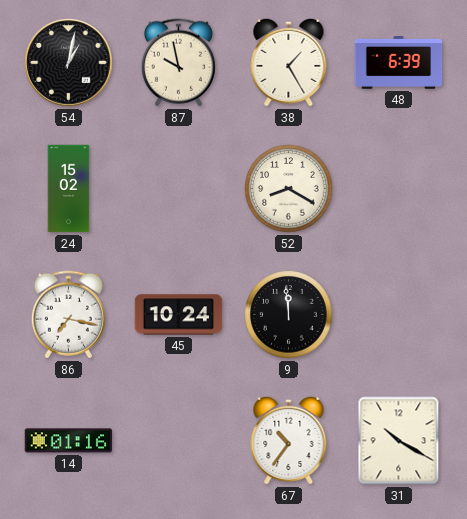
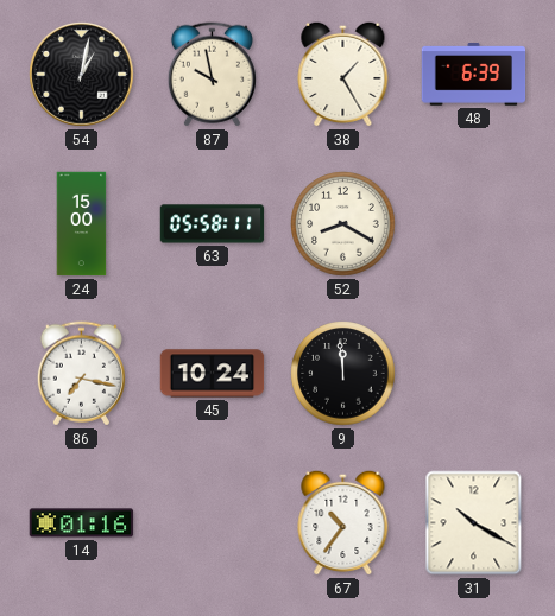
24: 15:02 -> 15:00
63: none -> 05:58
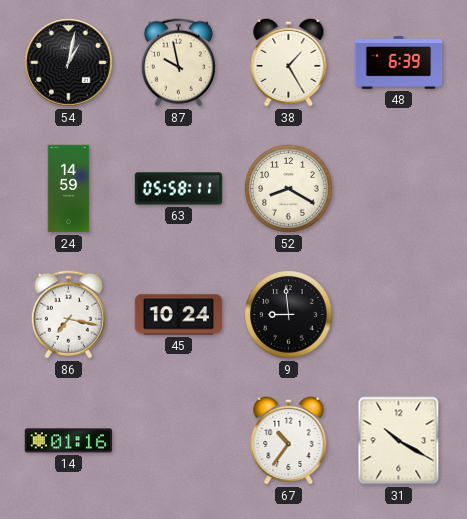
24: 15:00 -> 14:59
9: 11:59 -> 8:59
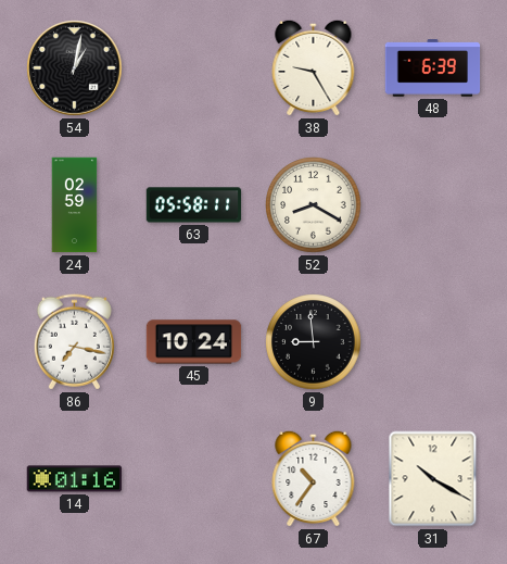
87: 9:58 -> none
38: 1:25 -> 9:25
24: 14:59 -> 02:59
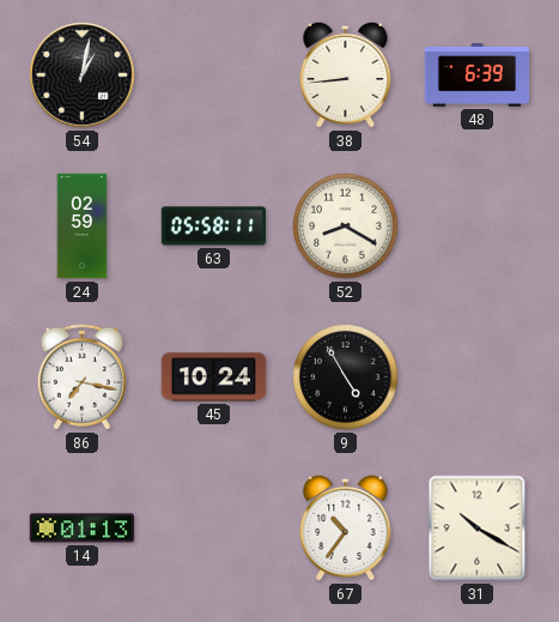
38: 9:25 -> 8:44
9: 8:59 -> 4:55
14: 01:16 -> 01:13
